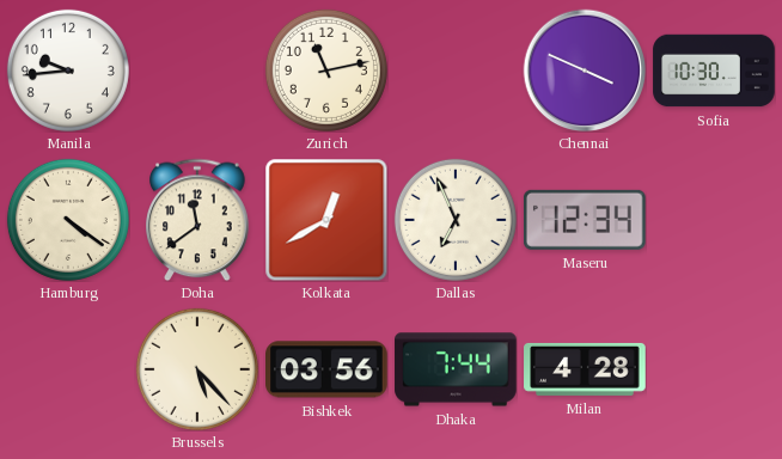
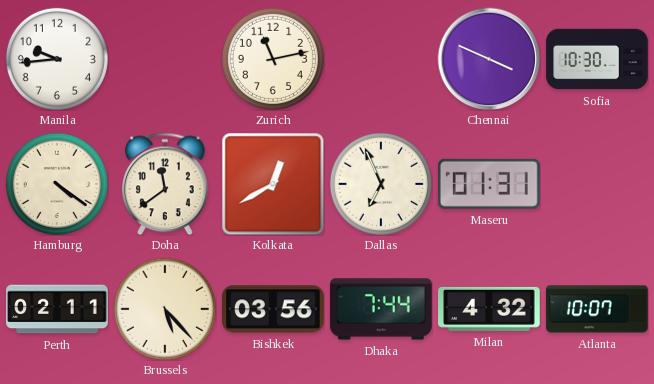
Maseru: 12:34 -> 01:31
Perth: none -> 02:11
Milan: 4:28 -> 4:32
Atlanta: none -> 10:07
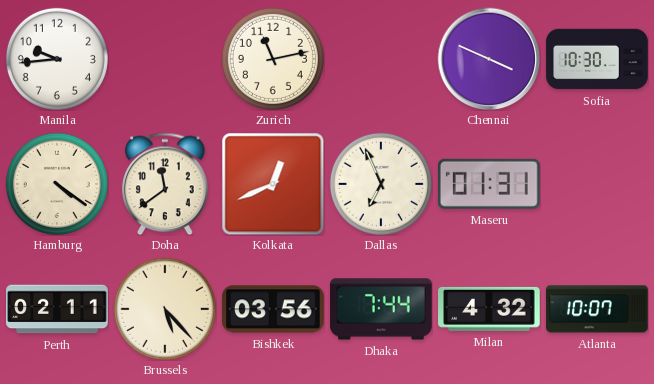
Kolkata: 12:40 -> 12:41
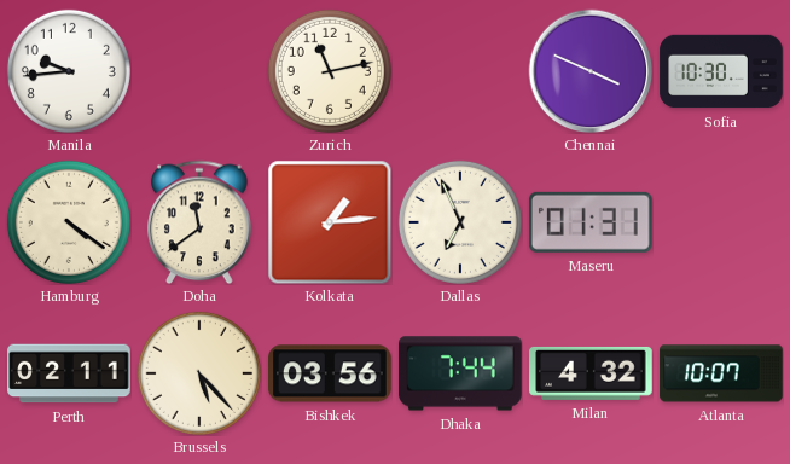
Kolkata: 12:41 -> 1:14
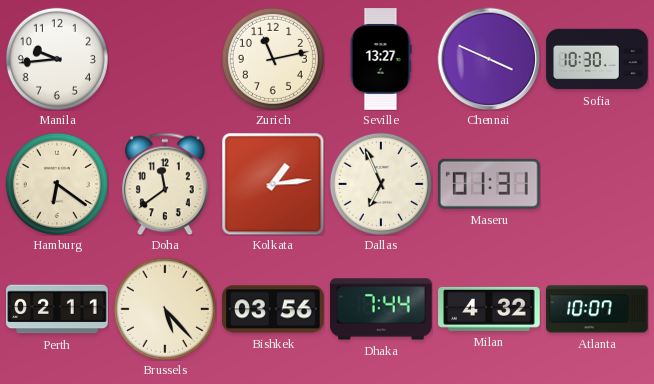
Seville: none -> 13:27
Hamburg: 4:21 -> 6:21
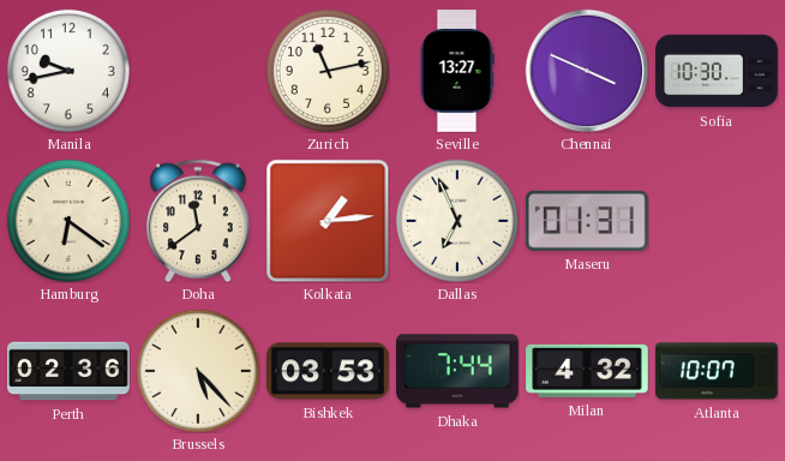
Manila: 9:44 -> 9:43
Perth: 02:11 -> 02:36
Bishkek: 03:56 -> 03:53
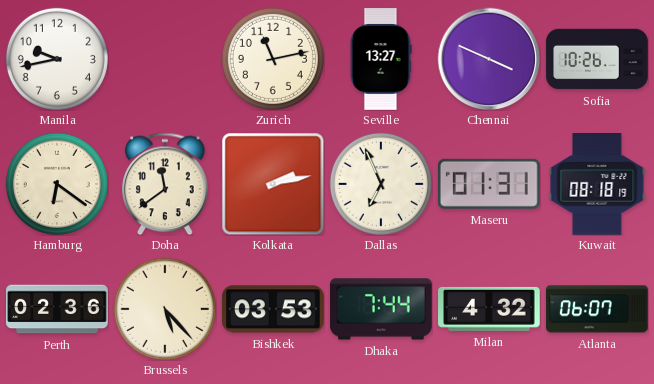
Sofia: 10:30 -> 10:26
Kolkata: 1:14 -> 2:13
Kuwait: none -> 08:18
Atlanta: 10:07 -> 06:07
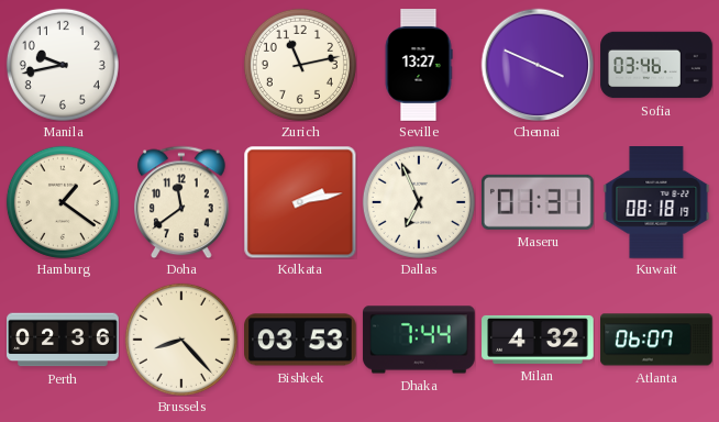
Sofia: 10:26 -> 03:46
Hamburg: 6:21 -> 1:21
Brussels: 5:23 -> 8:23
